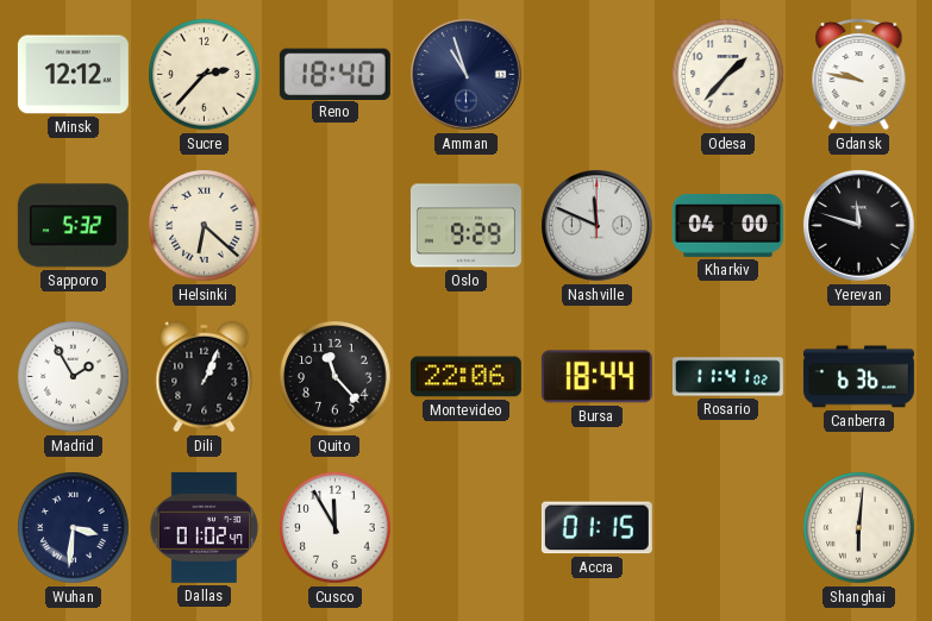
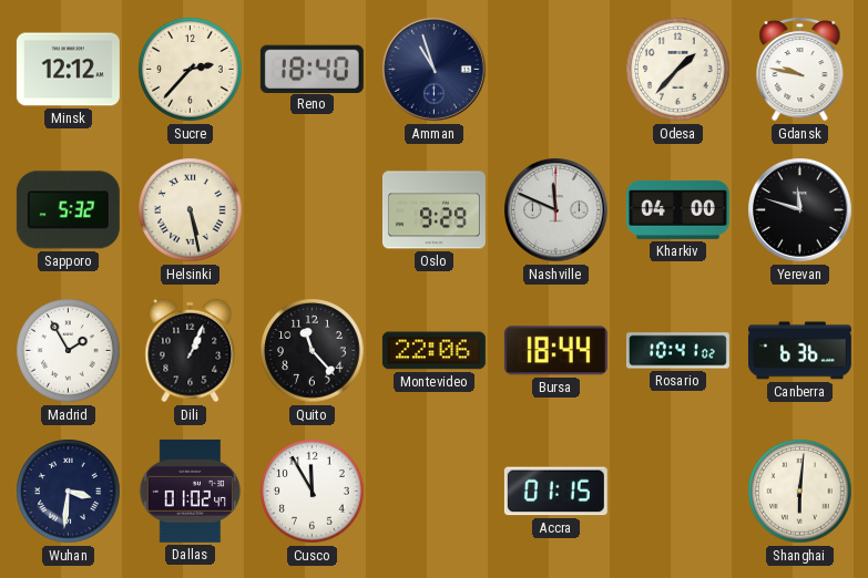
Helsinki: 6:22 -> 5:28
Rosario: 11:41 -> 10:41
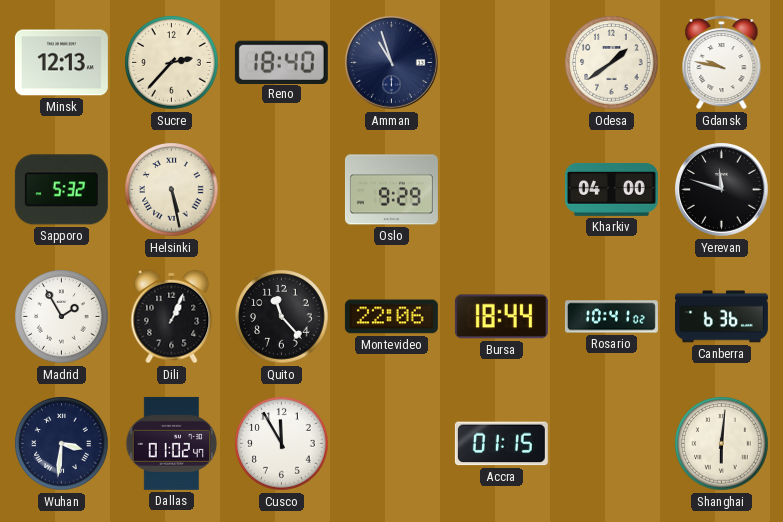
Minsk: 12:12 -> 12:13
Odesa: 1:37 -> 1:39
Nashville: 11:49 -> none
